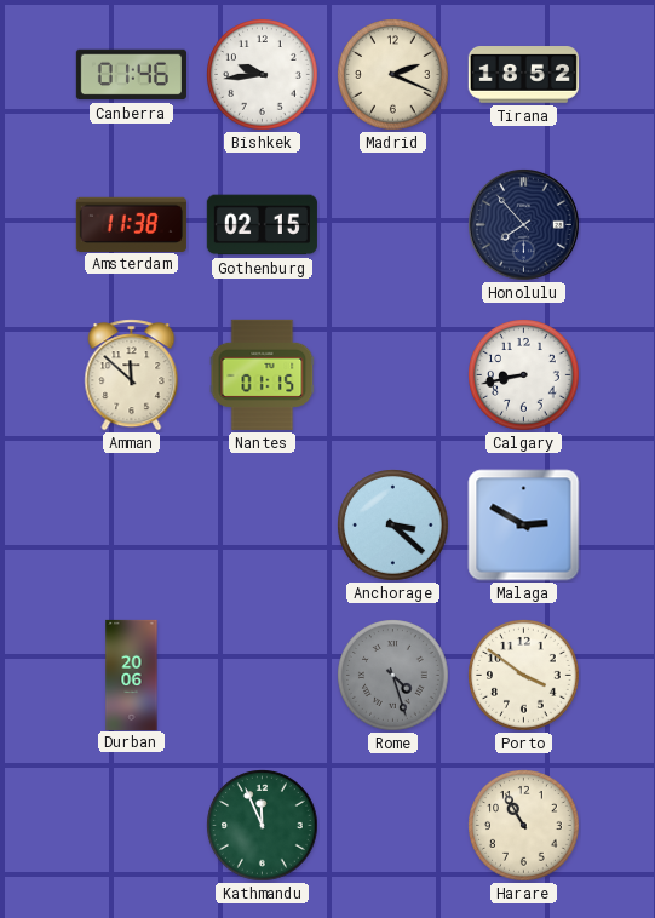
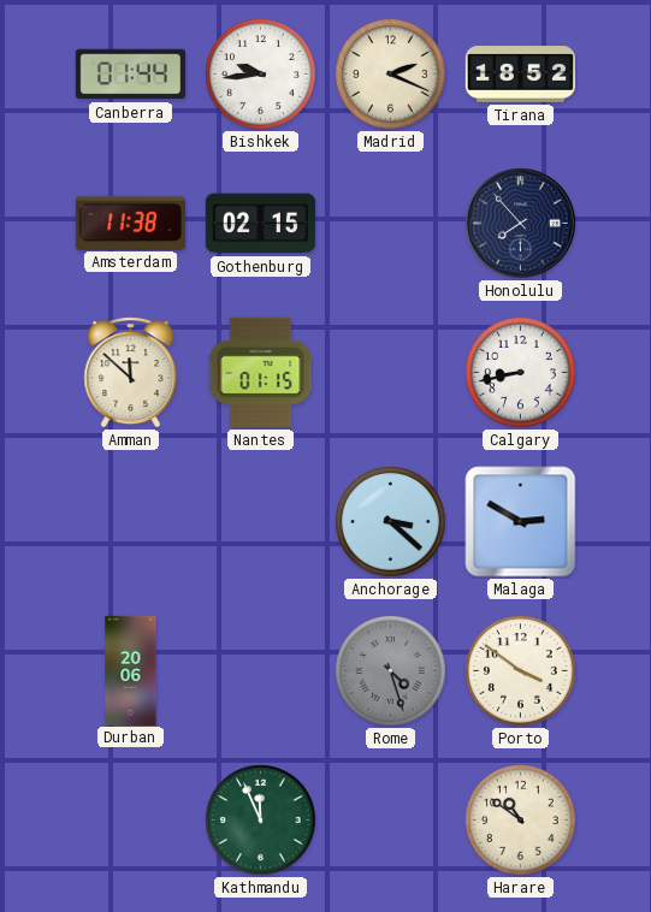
Canberra: 01:46 -> 01:44
Harare: 10:55 -> 10:51
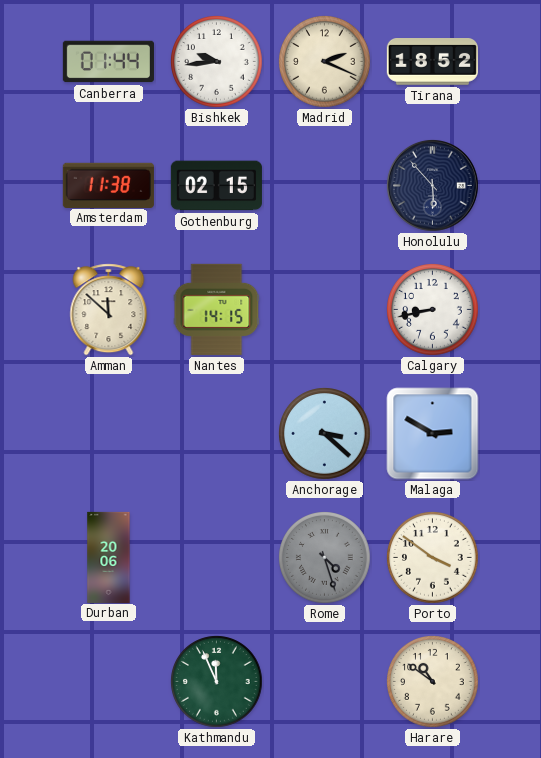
Honolulu: 7:53 -> 5:53
Nantes: 01:15 -> 14:15
